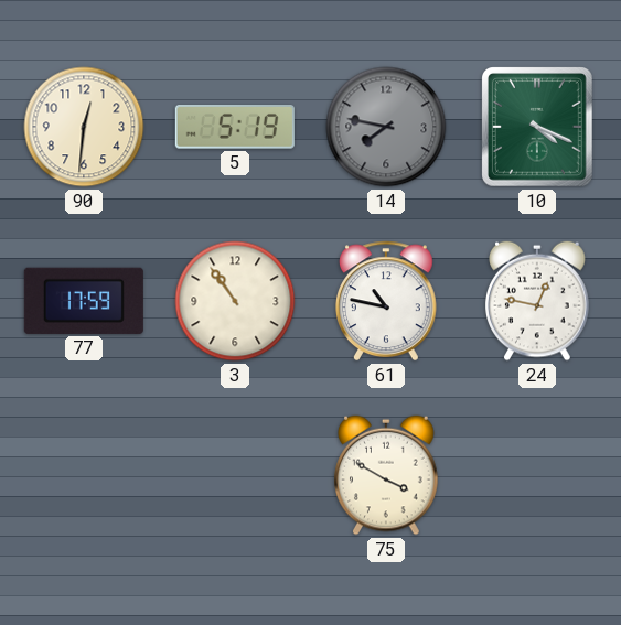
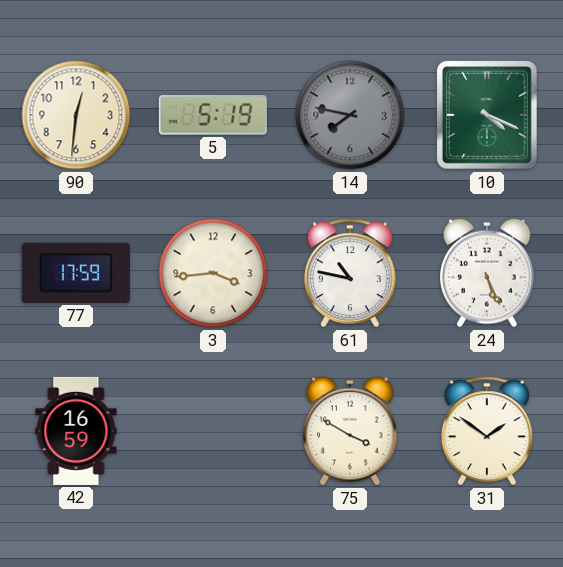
3: 10:54 -> 3:44
24: 12:47 -> 5:26
42: none -> 16:59
31: none -> 1:51
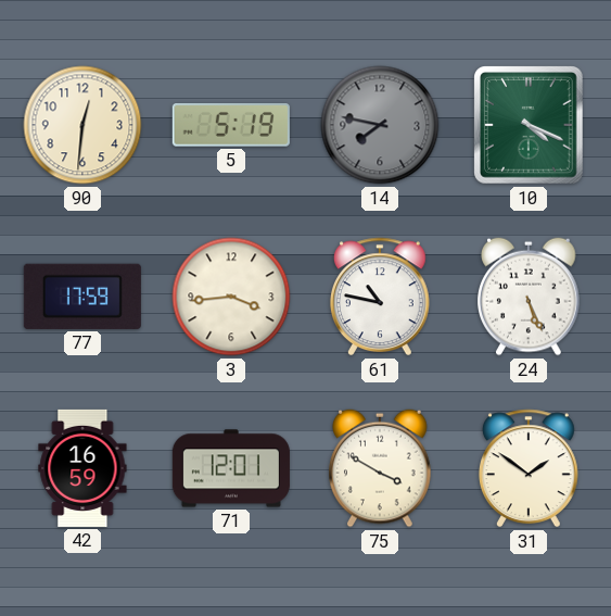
71: none -> 12:01
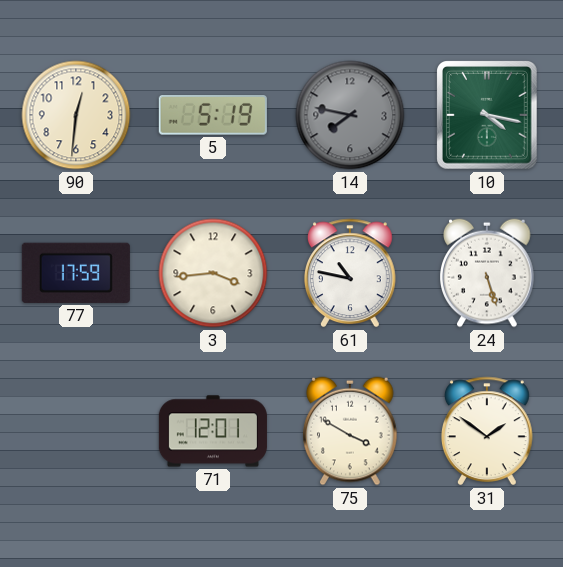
10: 4:19 -> 4:17
24: 5:26 -> 5:27
42: 16:59 -> none
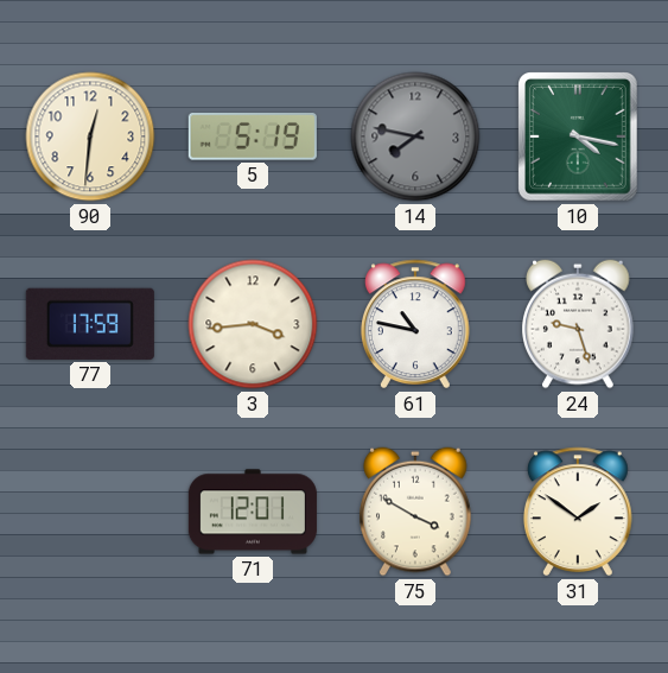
24: 5:27 -> 9:27
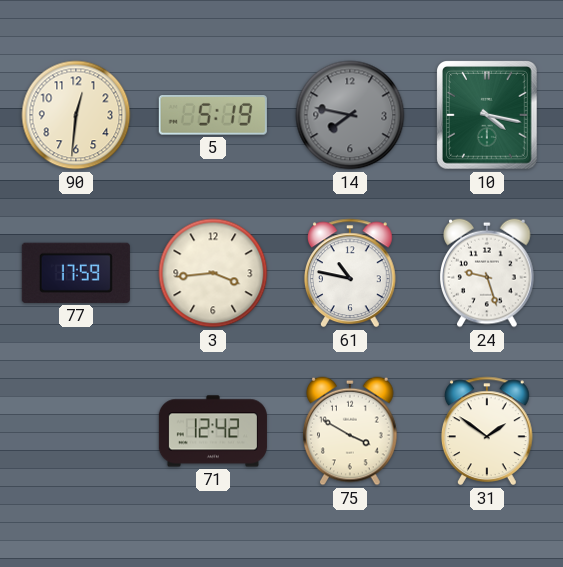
71: 12:01 -> 12:42
